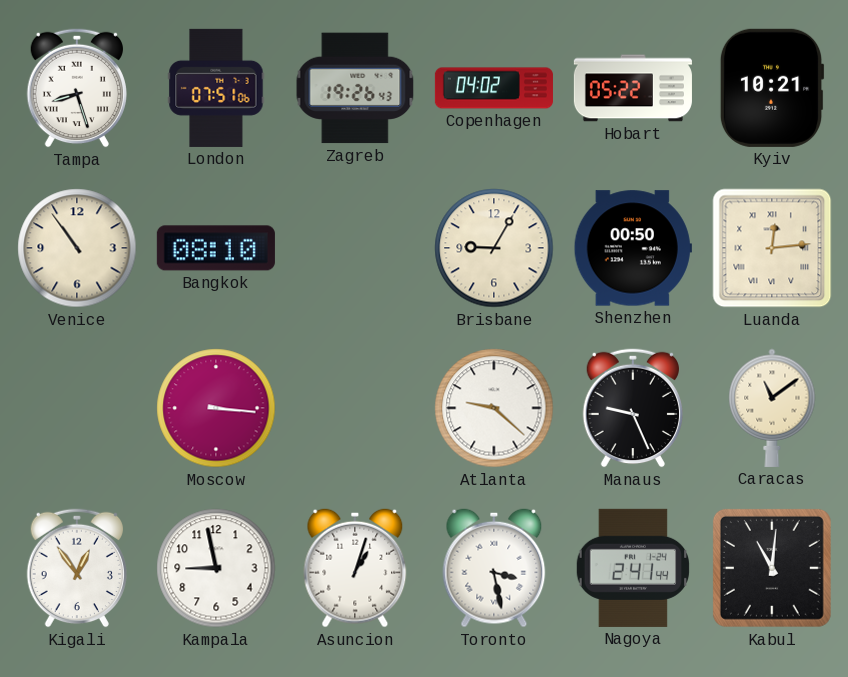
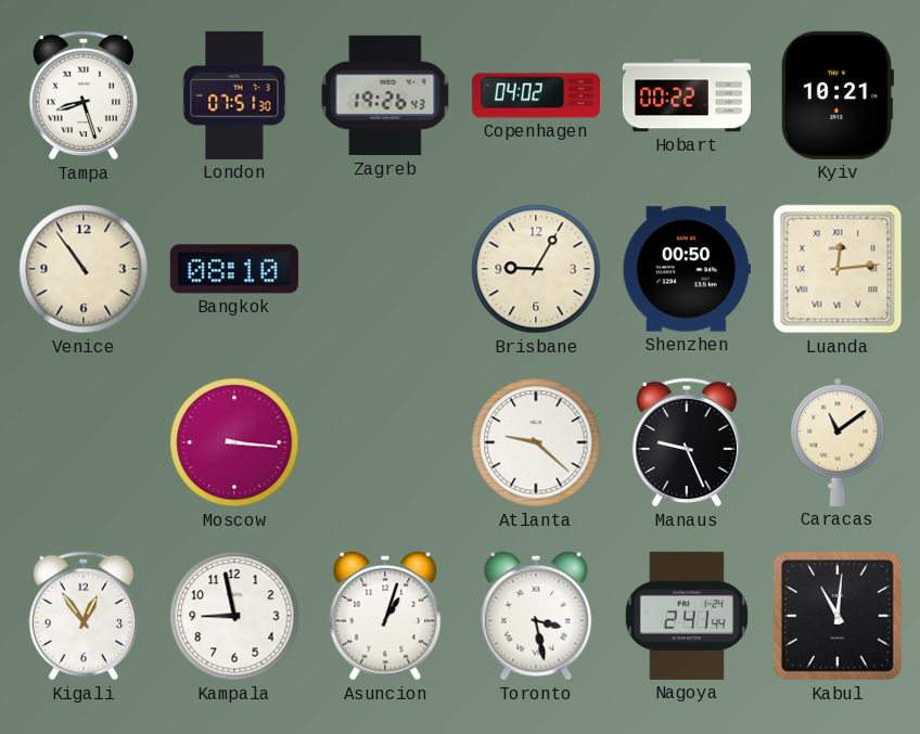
London: 07:51:06 -> 07:51:30
Hobart: 05:22 -> 00:22
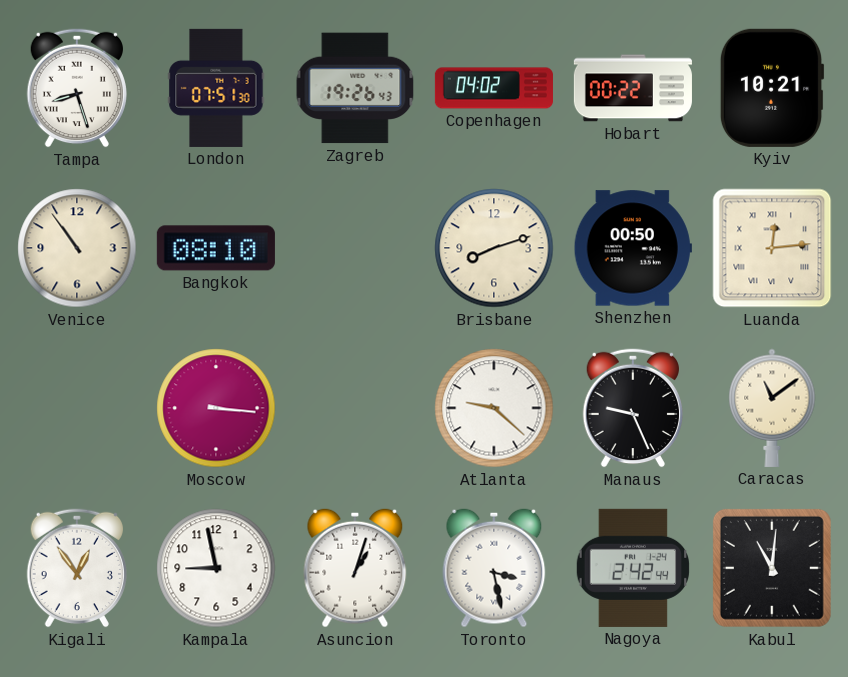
Brisbane: 9:05 -> 8:12
Nagoya: 2:41 -> 2:42
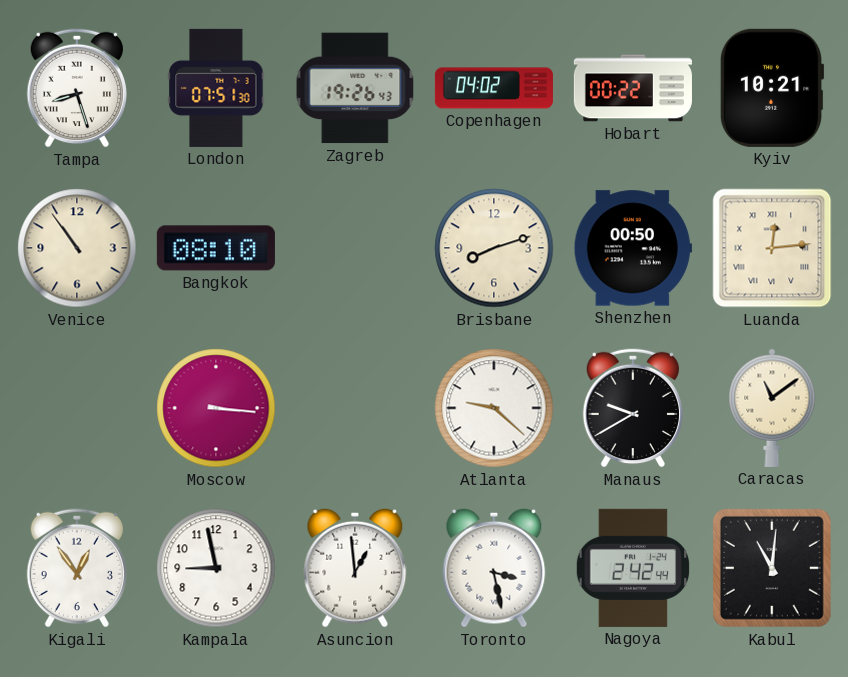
Manaus: 9:26 -> 9:40
Asuncion: 1:03 -> 12:59
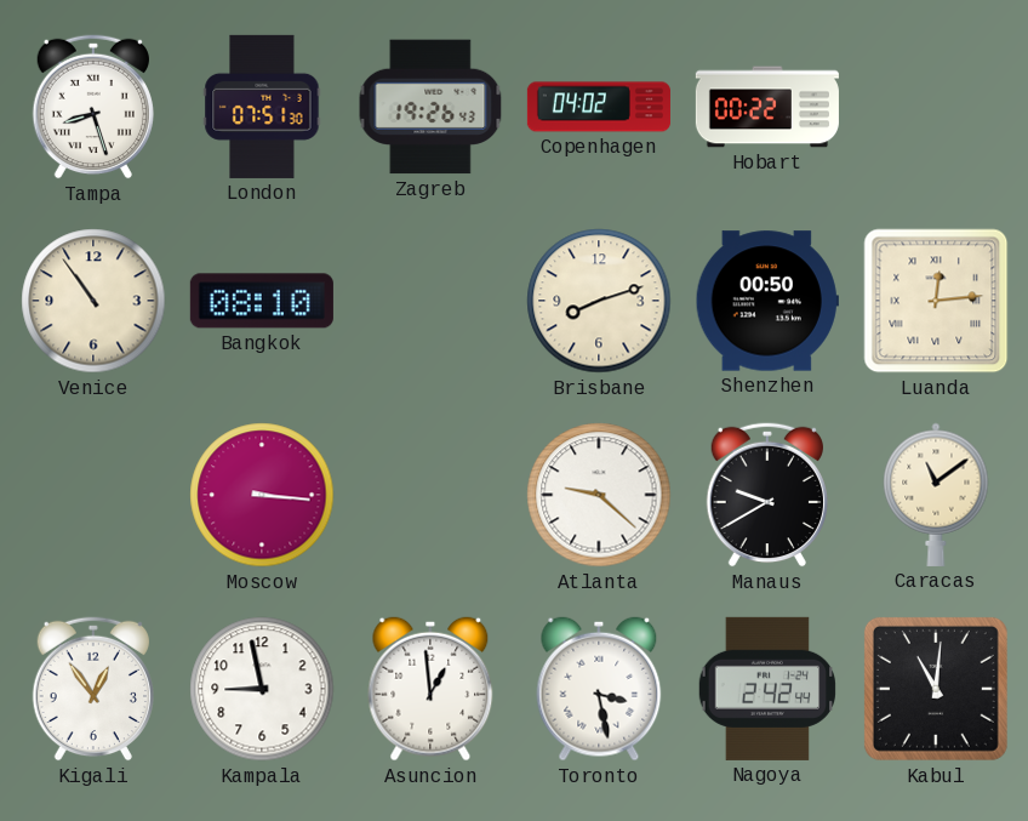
Kyiv: 10:21 -> none
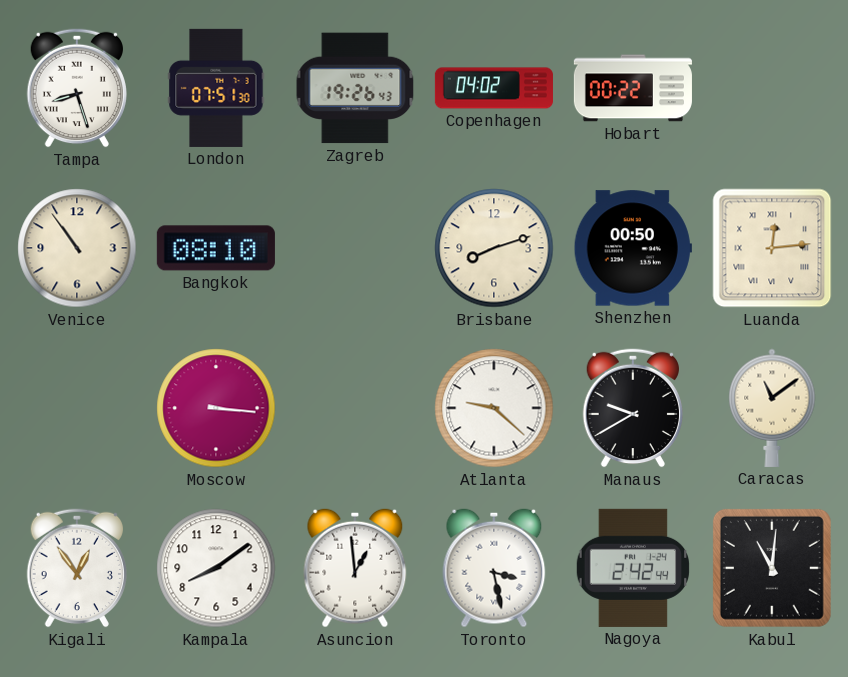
Kampala: 8:58 -> 8:09
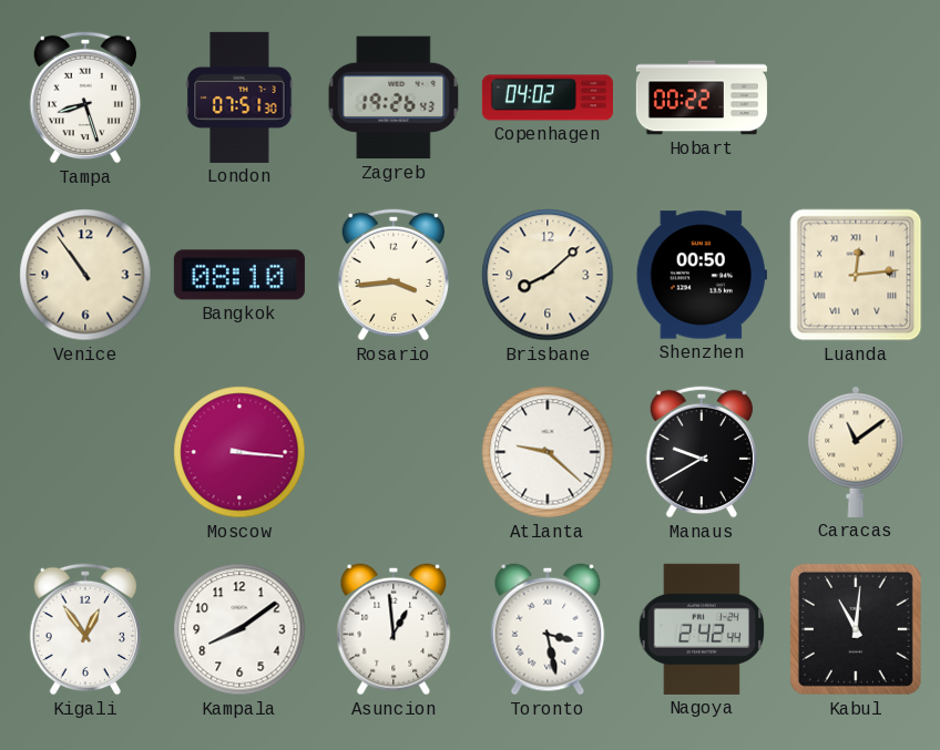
Rosario: none -> 3:44
Brisbane: 8:12 -> 8:08
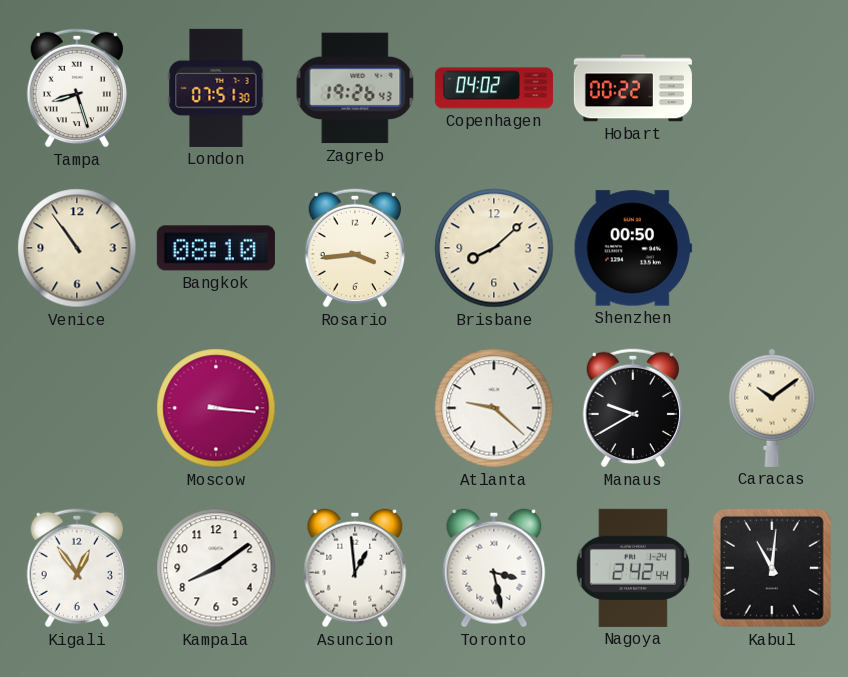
Luanda: 12:14 -> none
Caracas: 11:09 -> 10:09
